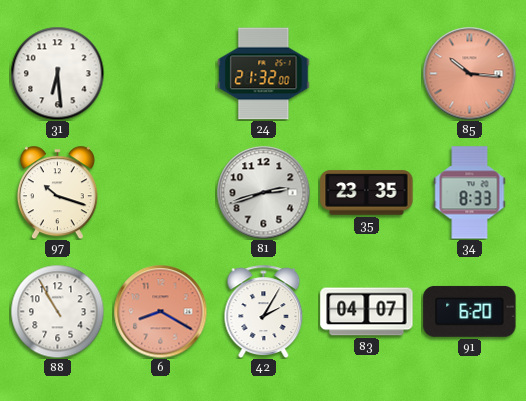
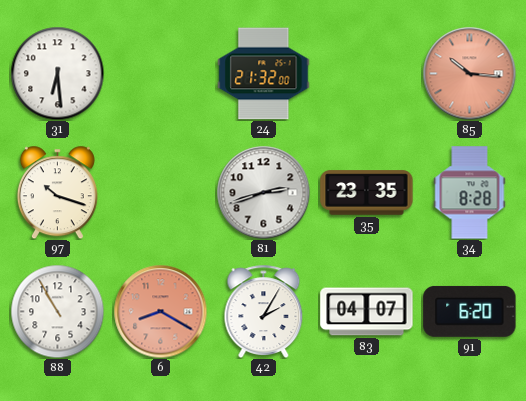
34: 8:33 -> 8:28
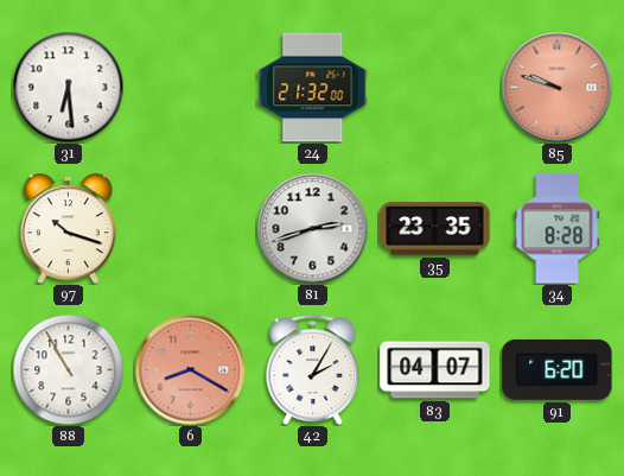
85: 10:16 -> 9:48
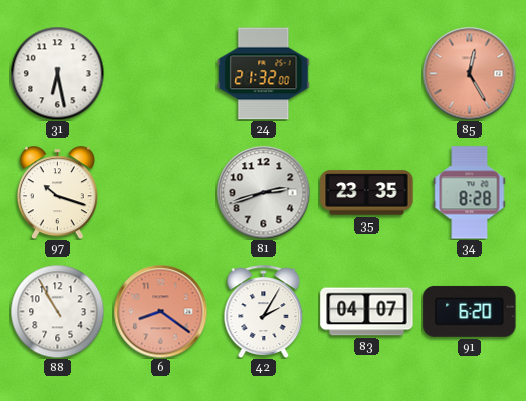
31: 6:29 -> 6:28
85: 9:48 -> 12:25
6: 8:20 -> 8:21
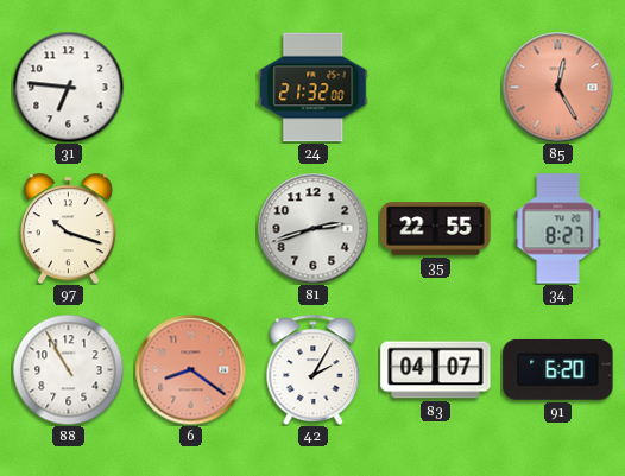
31: 6:28 -> 6:46
35: 23:35 -> 22:55
34: 8:28 -> 8:27
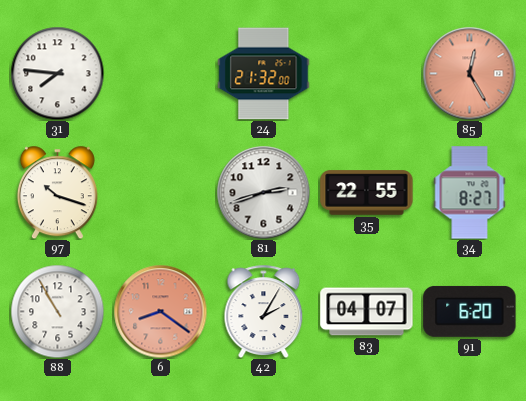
31: 6:46 -> 7:46
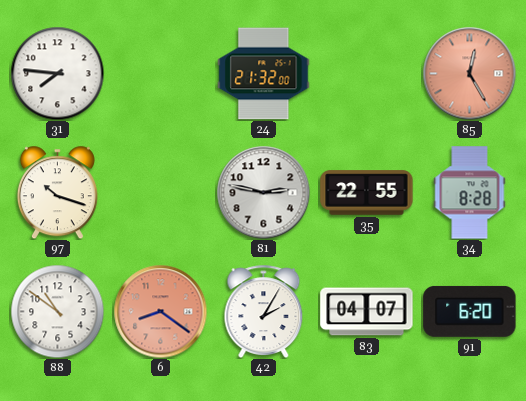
81: 2:42 -> 2:47
34: 8:27 -> 8:28
88: 10:55 -> 10:51
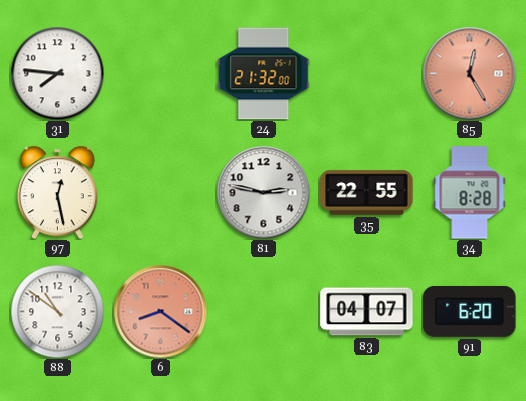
97: 10:18 -> 12:28
42: 2:05 -> none
